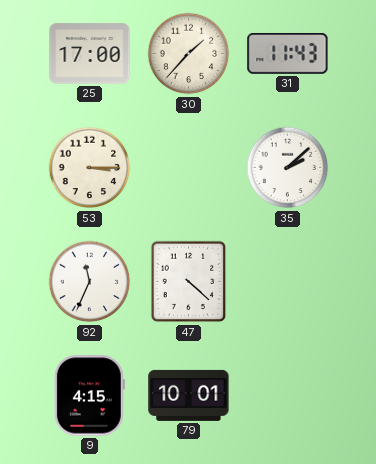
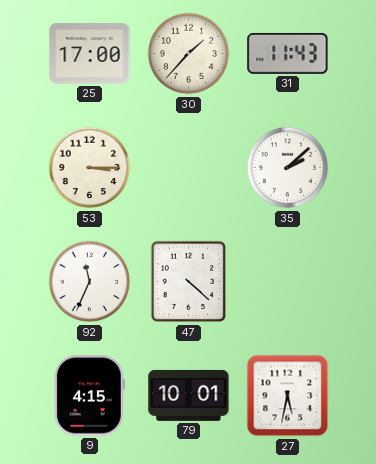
27: none -> 5:32
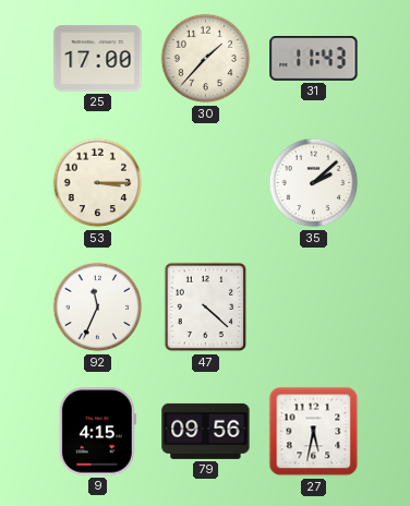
79: 10:01 -> 09:56
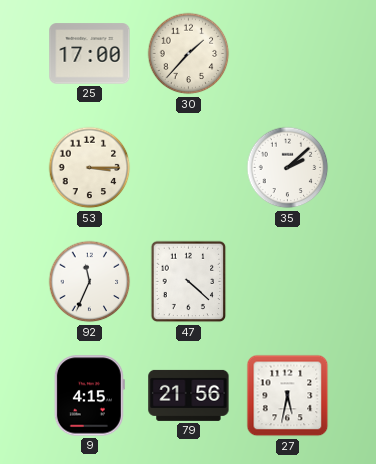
31: 11:43 -> none
79: 09:56 -> 21:56
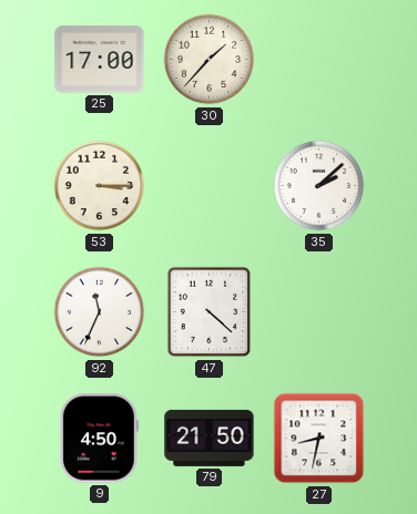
9: 4:15 -> 4:50
79: 21:56 -> 21:50
27: 5:32 -> 8:32
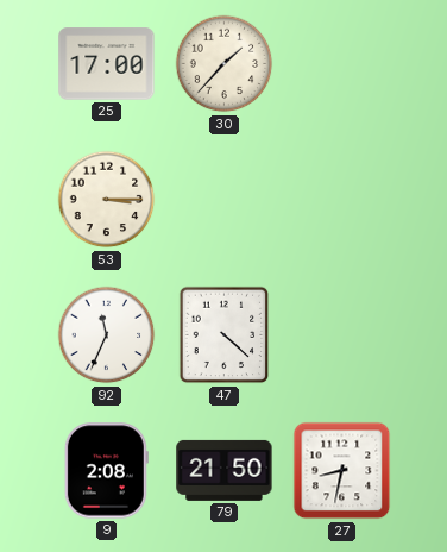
35: 2:08 -> none
9: 4:50 -> 2:08
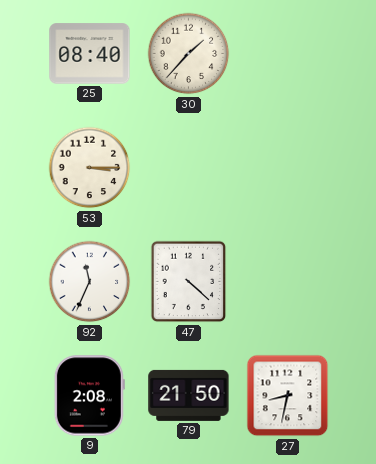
25: 17:00 -> 08:40
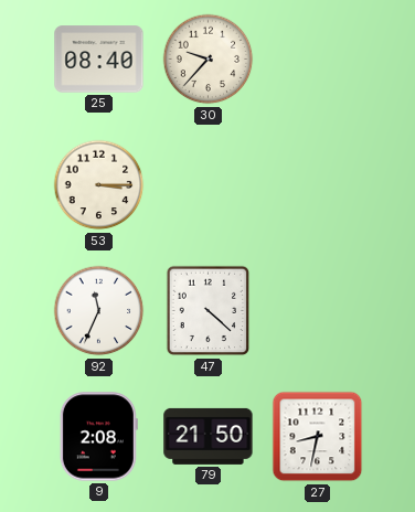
30: 1:37 -> 9:37
